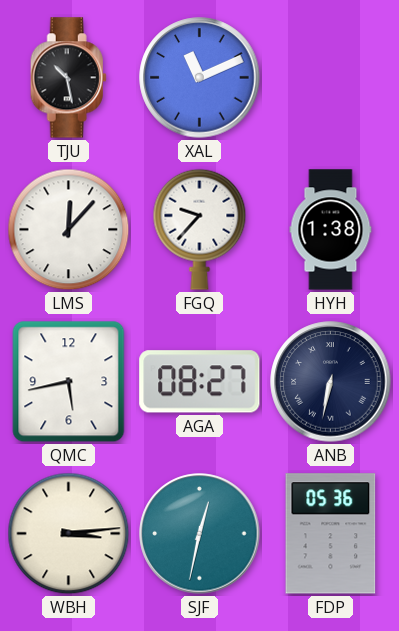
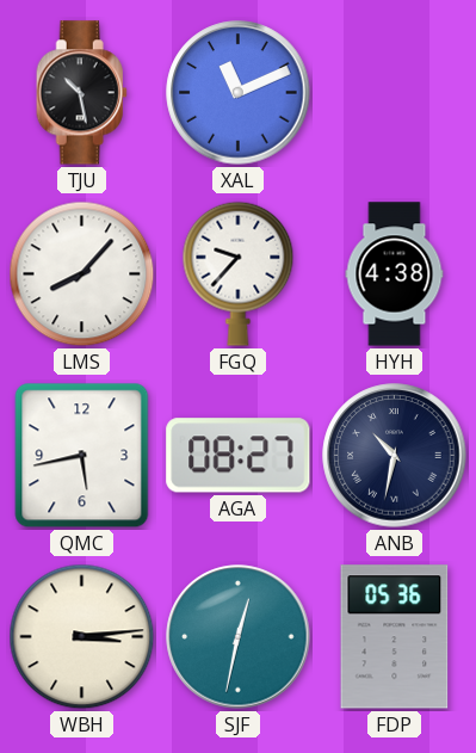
LMS: 12:07 -> 8:07
HYH: 1:38 -> 4:38
ANB: 6:32 -> 10:32
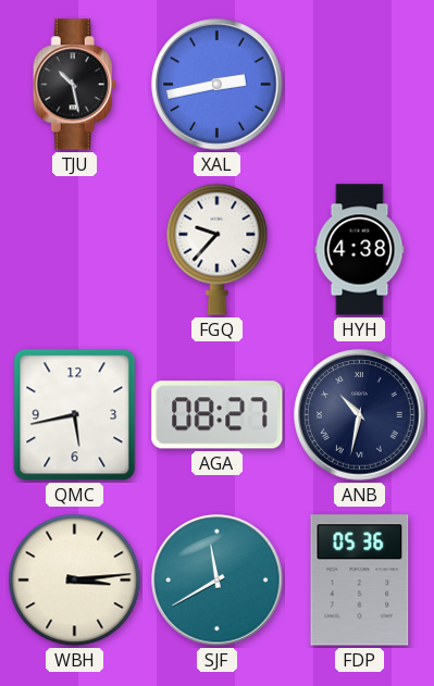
XAL: 11:11 -> 2:43
LMS: 8:07 -> none
SJF: 12:32 -> 11:40
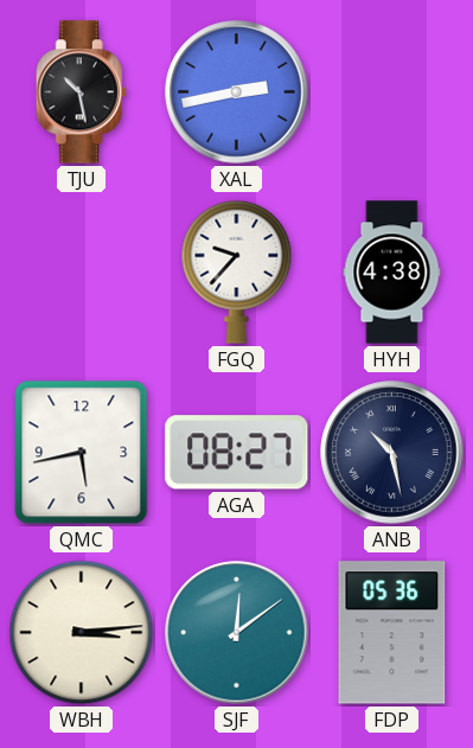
ANB: 10:32 -> 10:28
SJF: 11:40 -> 12:09
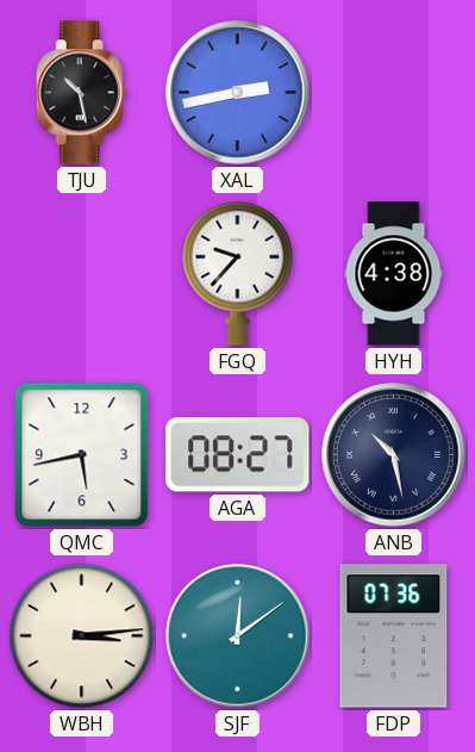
FDP: 05:36 -> 07:36
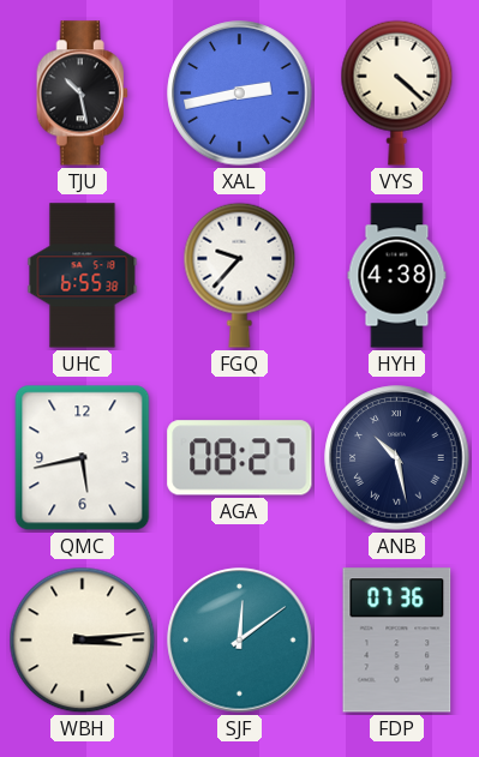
VYS: none -> 4:22
UHC: none -> 6:55
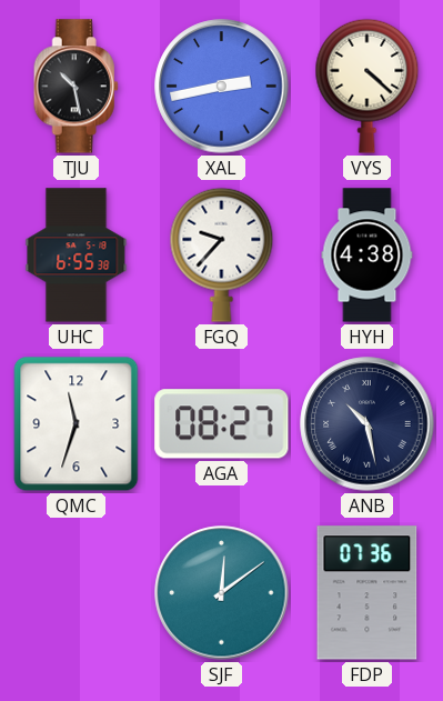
QMC: 5:43 -> 11:33
WBH: 3:14 -> none
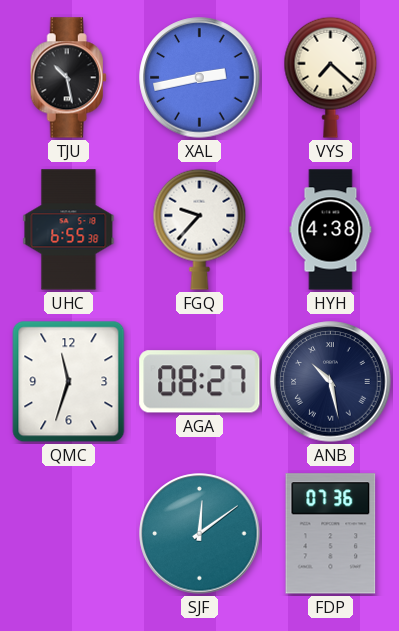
VYS: 4:22 -> 7:22
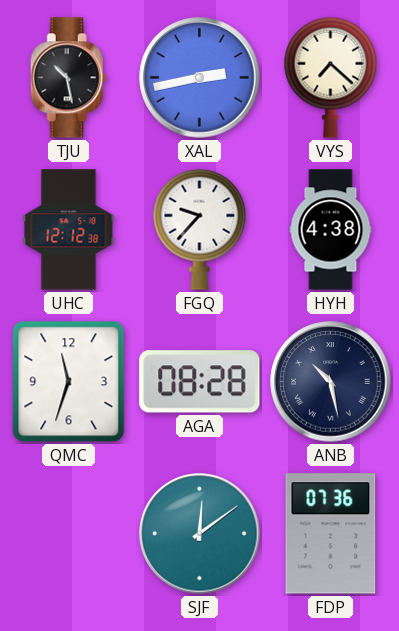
UHC: 6:55 -> 12:12
AGA: 08:27 -> 08:28
